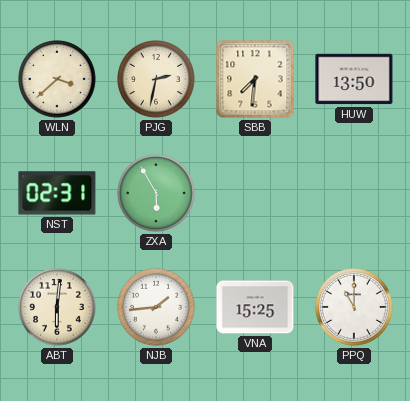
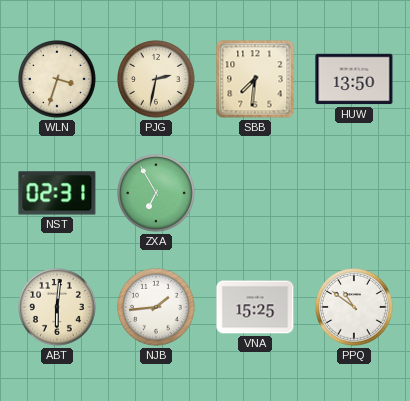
WLN: 3:38 -> 3:33
ZXA: 5:55 -> 6:55
PPQ: 11:00 -> 10:51
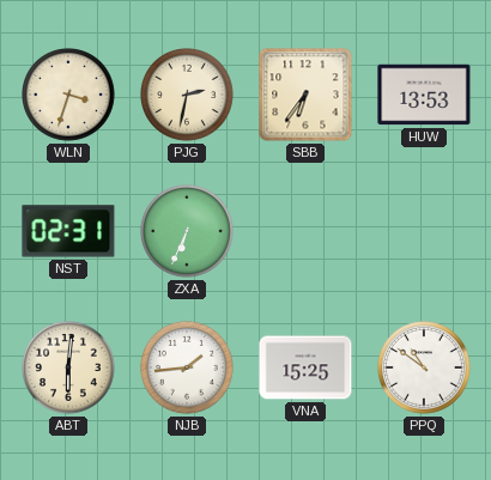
SBB: 7:31 -> 6:36
HUW: 13:50 -> 13:53
ZXA: 6:55 -> 6:34
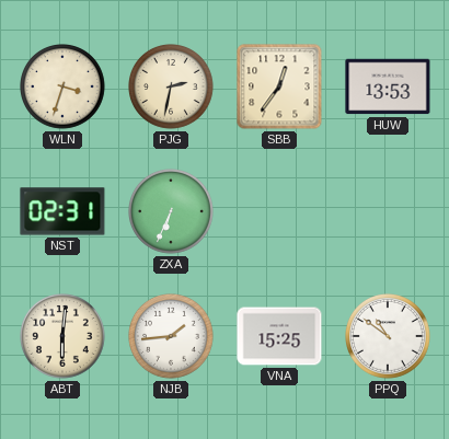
SBB: 6:36 -> 12:36
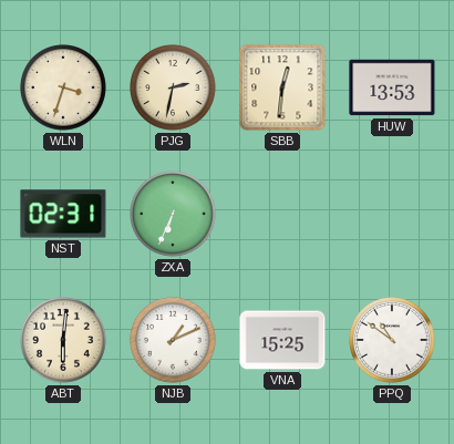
SBB: 12:36 -> 12:31
NJB: 1:44 -> 1:11
